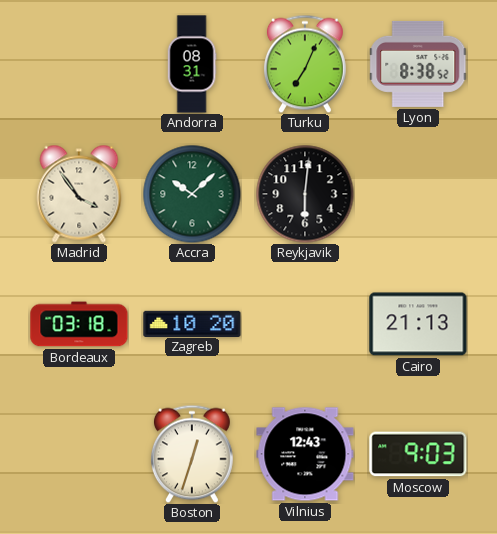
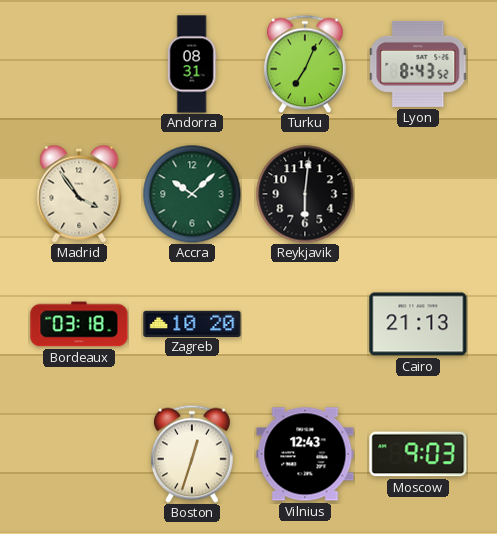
Lyon: 8:38 -> 8:43
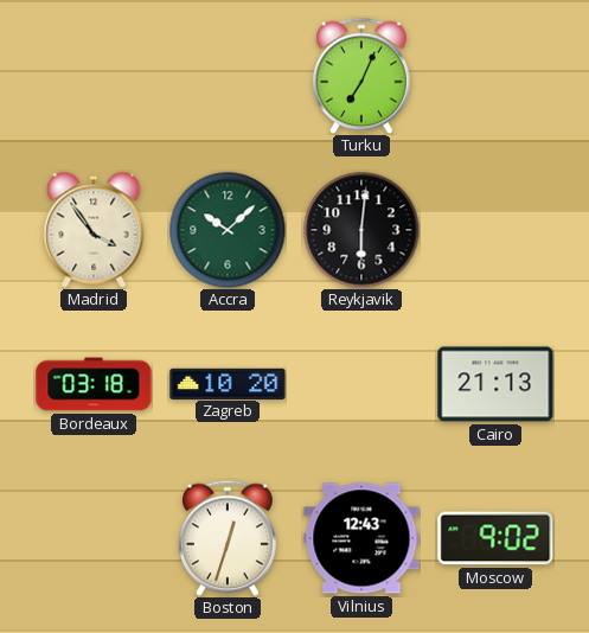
Andorra: 08:31 -> none
Lyon: 8:43 -> none
Moscow: 9:03 -> 9:02
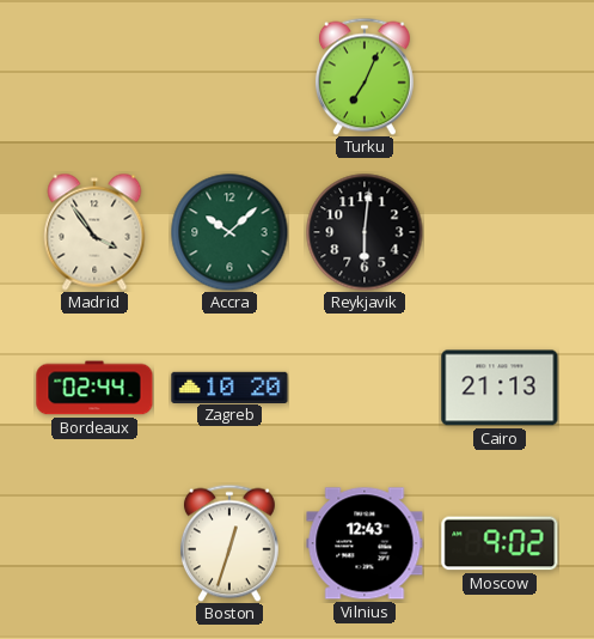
Bordeaux: 03:18 -> 02:44
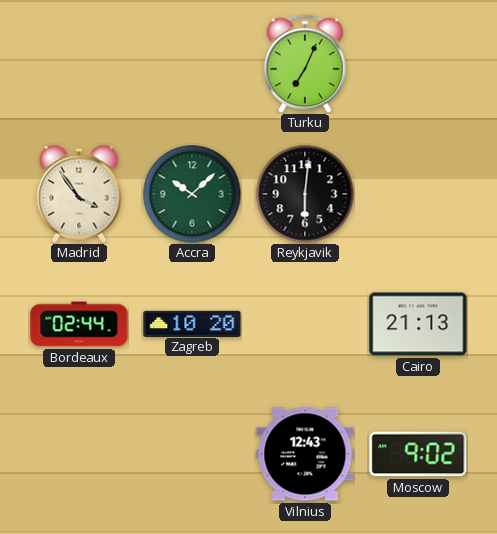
Boston: 12:33 -> none
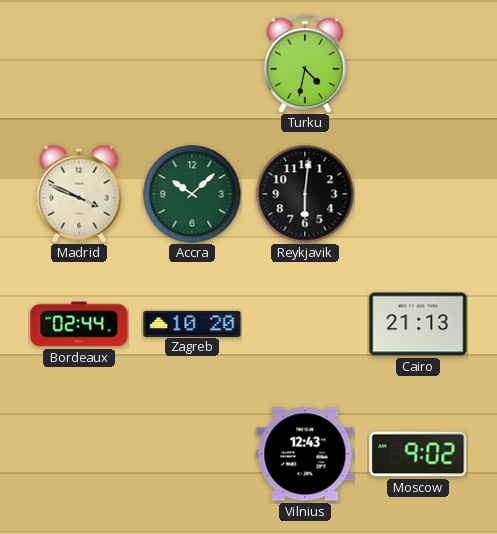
Turku: 7:04 -> 4:32
Madrid: 3:54 -> 3:49
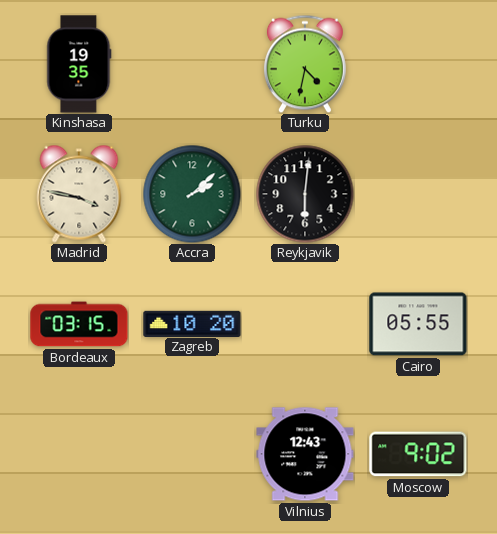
Kinshasa: none -> 19:35
Madrid: 3:49 -> 3:47
Accra: 10:08 -> 2:08
Bordeaux: 02:44 -> 03:15
Cairo: 21:13 -> 05:55
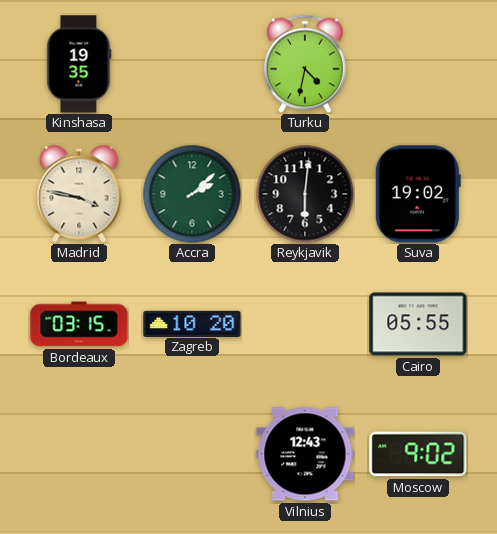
Suva: none -> 19:02
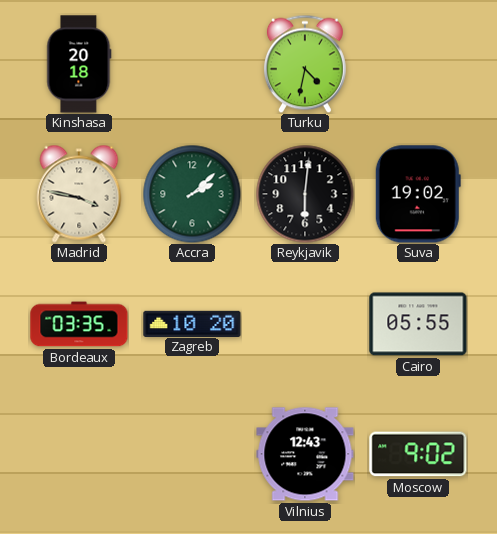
Kinshasa: 19:35 -> 20:18
Bordeaux: 03:15 -> 03:35
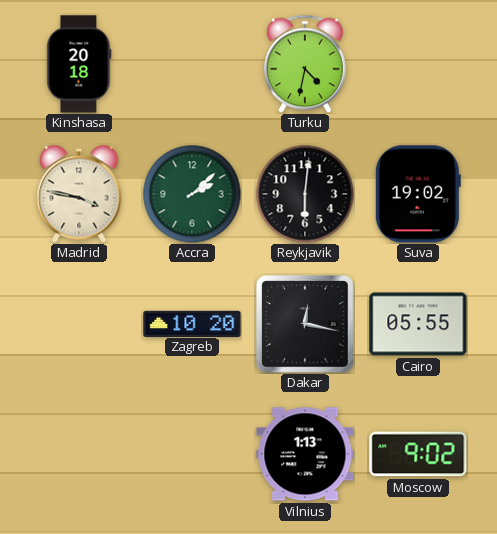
Bordeaux: 03:35 -> none
Dakar: none -> 12:17
Vilnius: 12:43 -> 1:13
